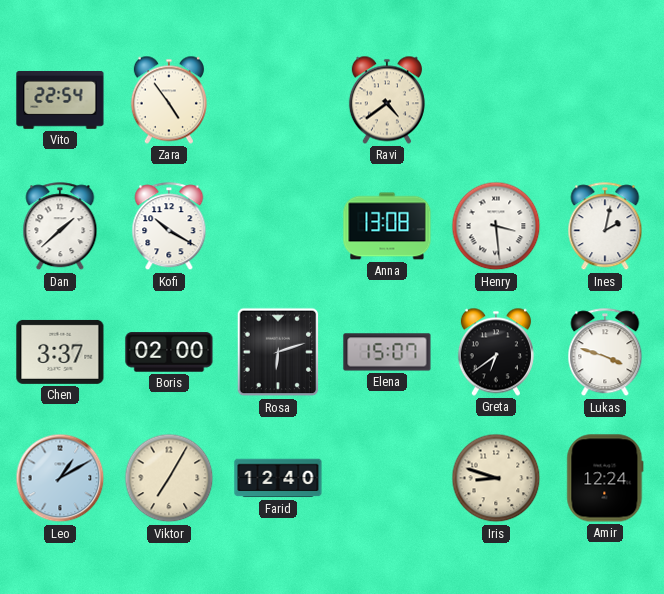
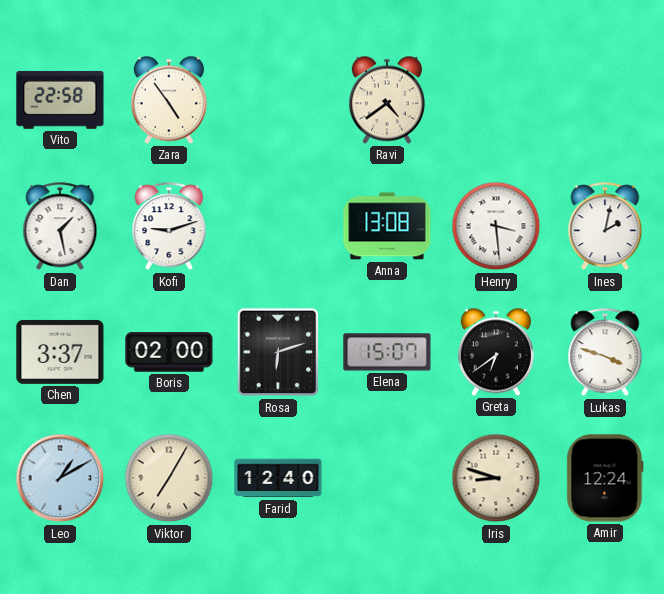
Vito: 22:54 -> 22:58
Dan: 1:38 -> 1:28
Kofi: 10:20 -> 9:12
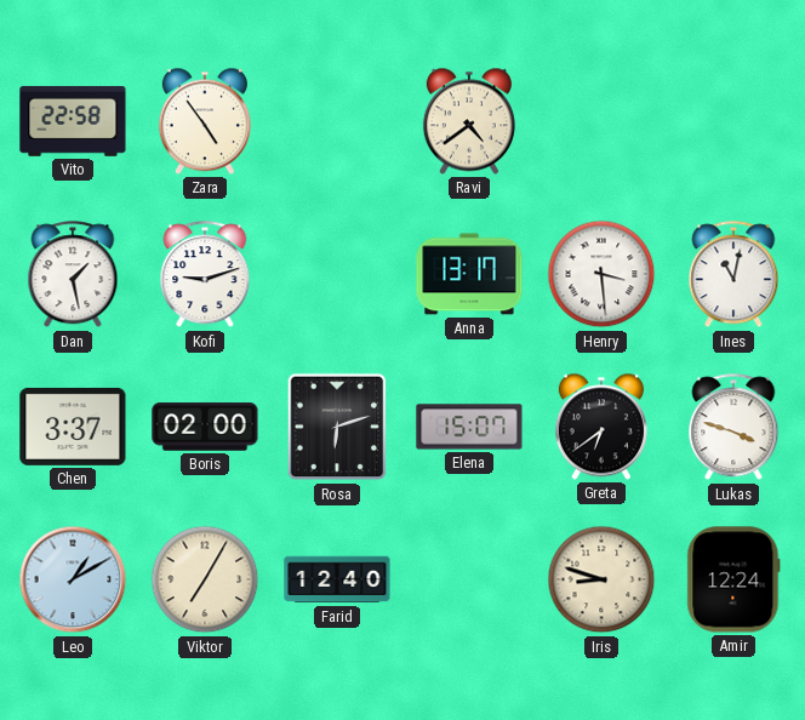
Anna: 13:08 -> 13:17
Ines: 2:02 -> 11:02
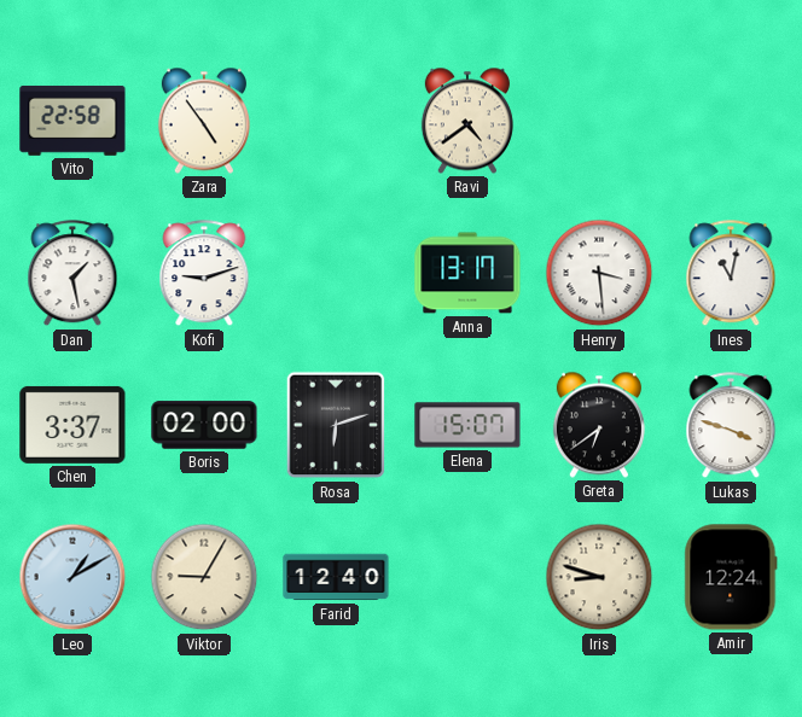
Viktor: 7:05 -> 9:05
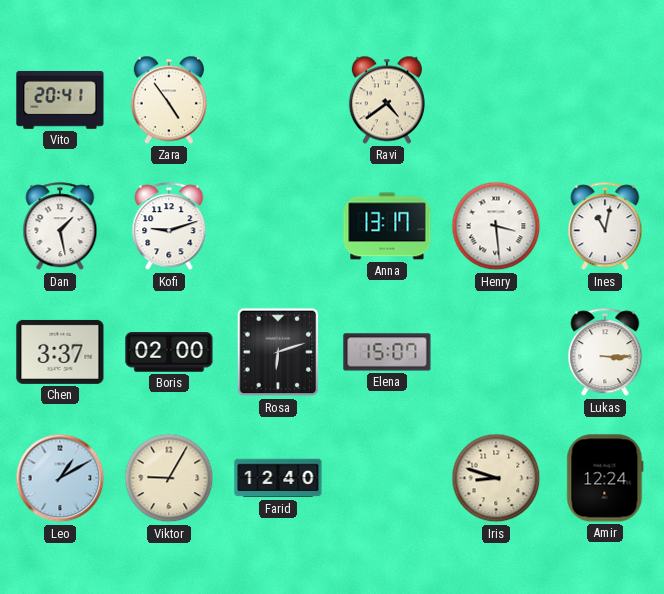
Vito: 22:58 -> 20:41
Greta: 6:39 -> none
Lukas: 3:48 -> 3:15
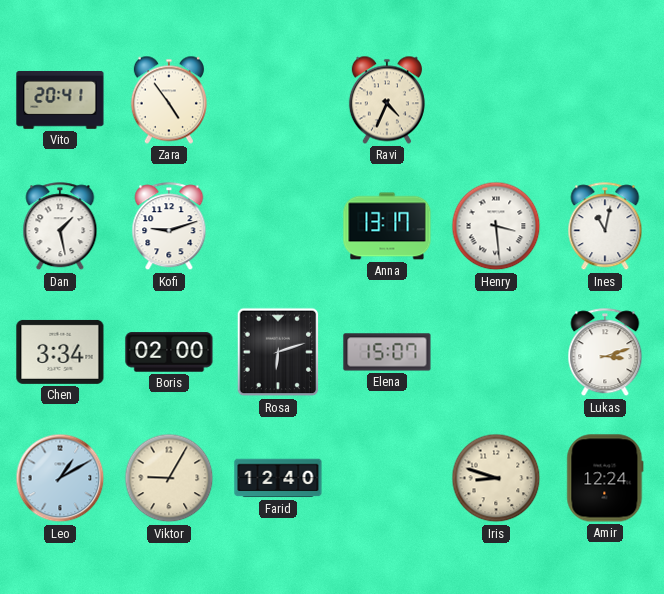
Ravi: 4:39 -> 4:34
Chen: 3:37 -> 3:34
Lukas: 3:15 -> 3:12
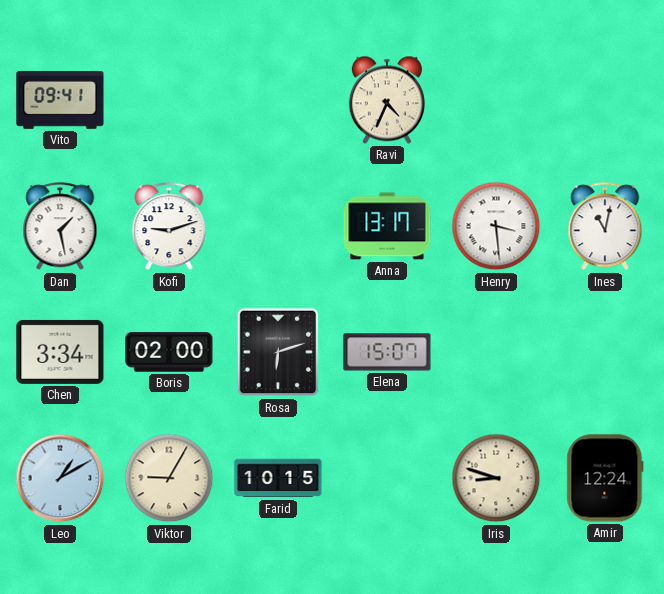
Vito: 20:41 -> 09:41
Zara: 4:54 -> none
Lukas: 3:12 -> none
Farid: 12:40 -> 10:15
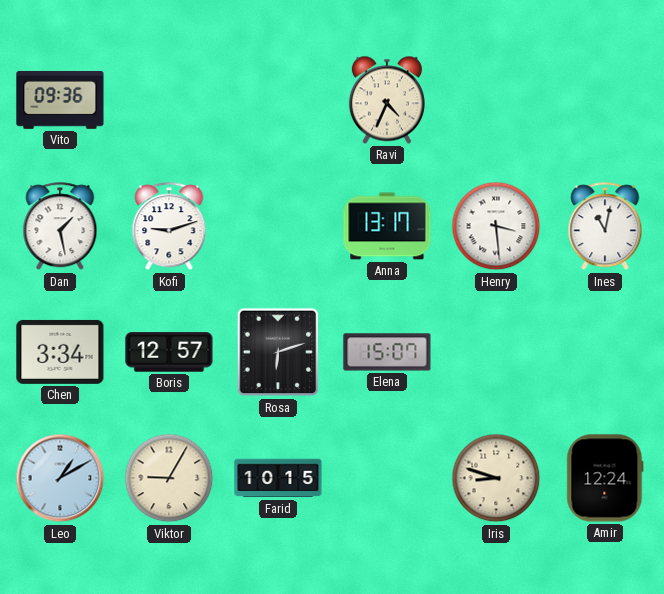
Vito: 09:41 -> 09:36
Boris: 02:00 -> 12:57
